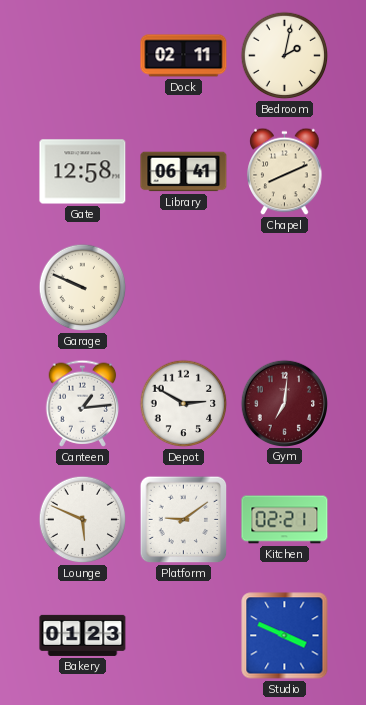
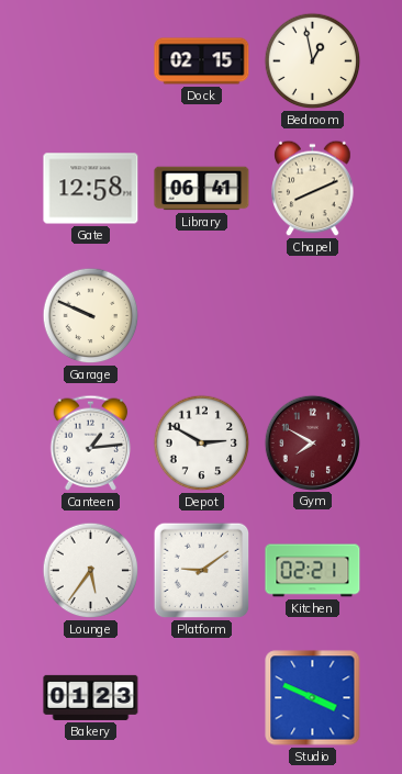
Dock: 02:11 -> 02:15
Bedroom: 2:02 -> 12:58
Gym: 7:01 -> 7:50
Lounge: 5:49 -> 5:36
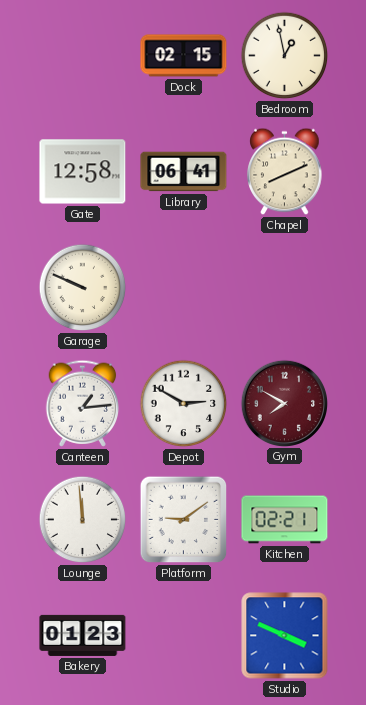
Lounge: 5:36 -> 11:59
